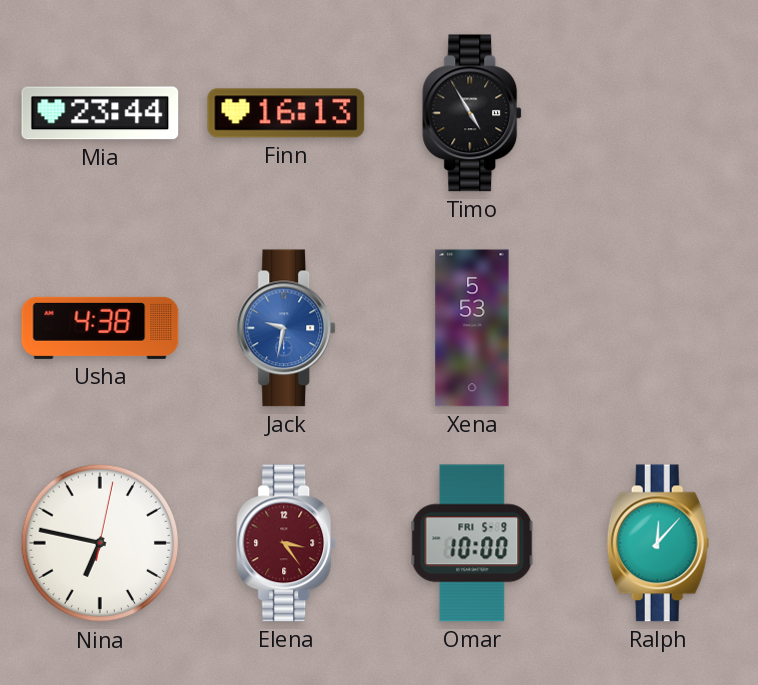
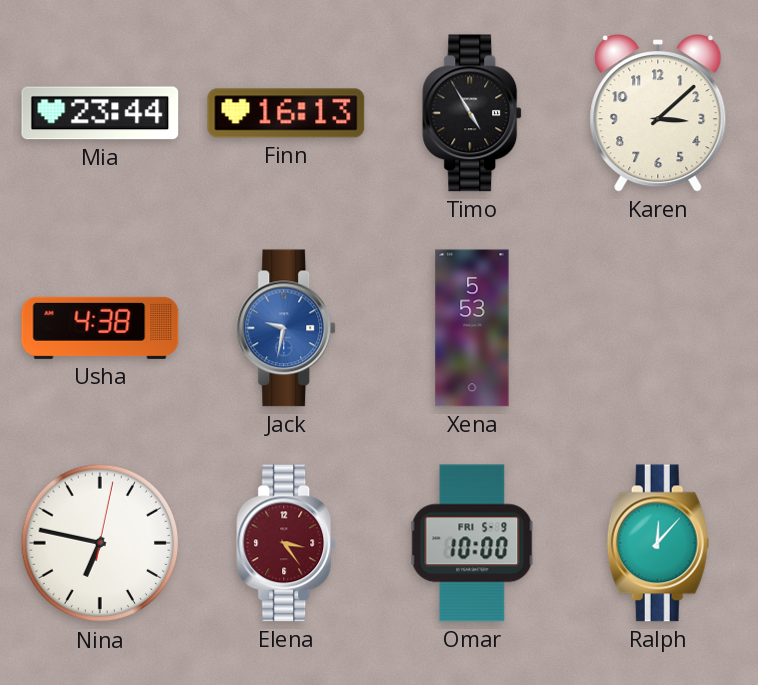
Karen: none -> 3:08
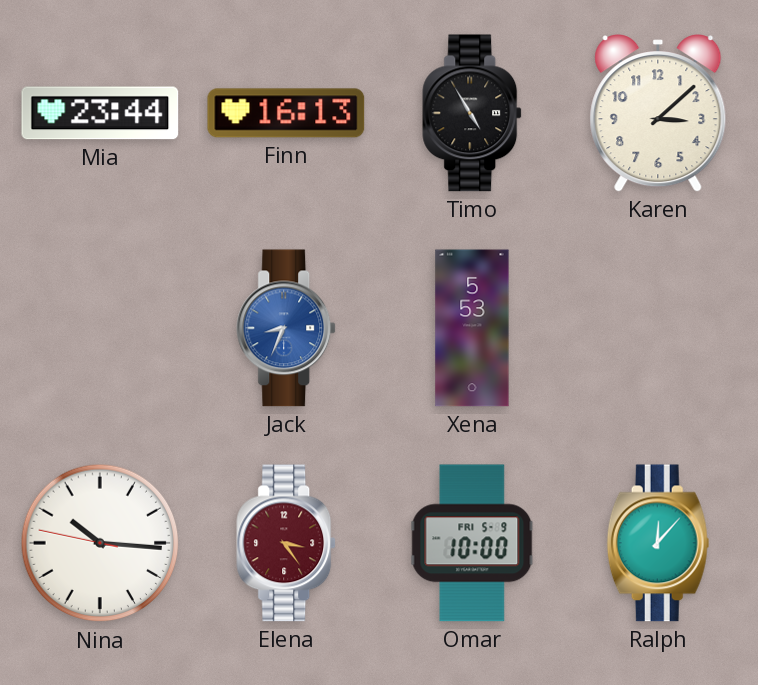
Usha: 4:38 -> none
Jack: 9:32 -> 8:34
Nina: 6:47 -> 10:15
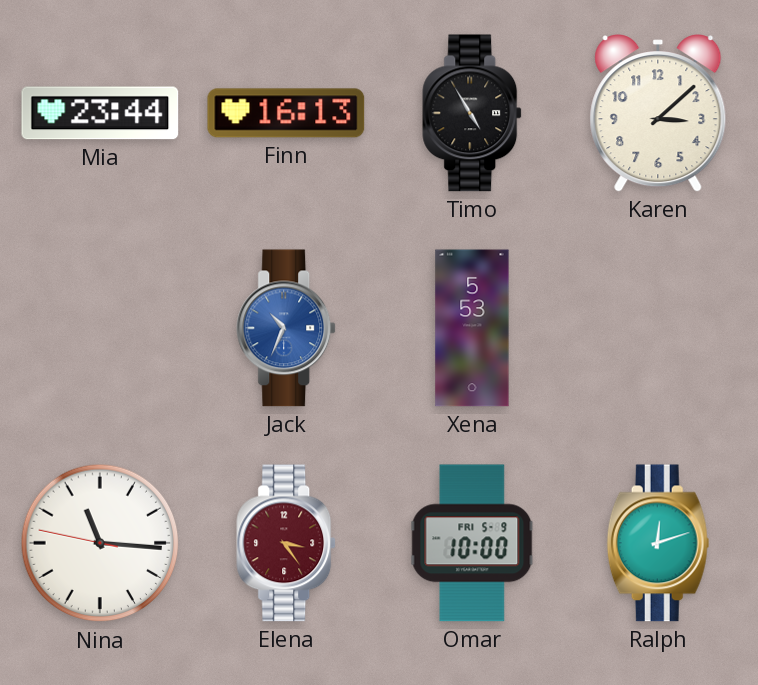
Jack: 8:34 -> 10:34
Nina: 10:15 -> 11:15
Ralph: 12:07 -> 12:12
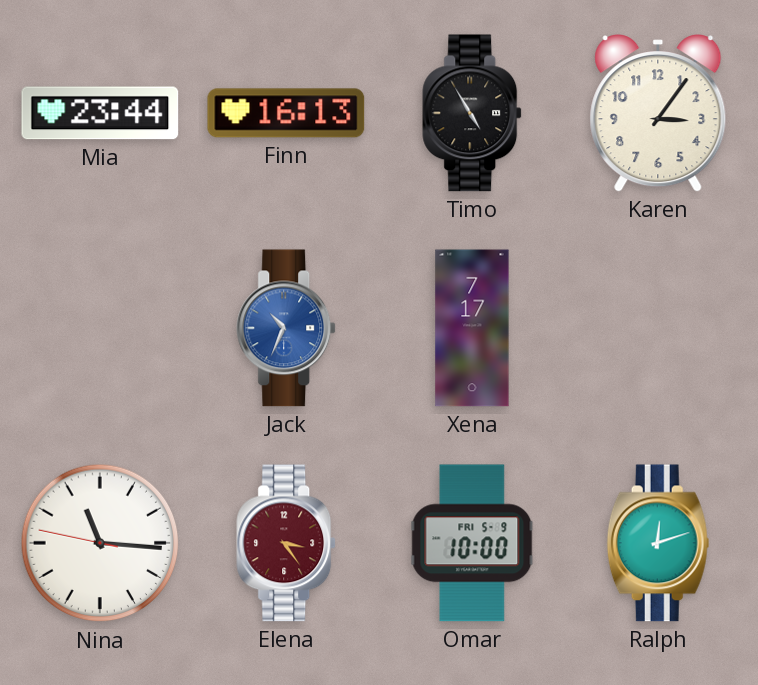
Karen: 3:08 -> 3:06
Xena: 5:53 -> 7:17
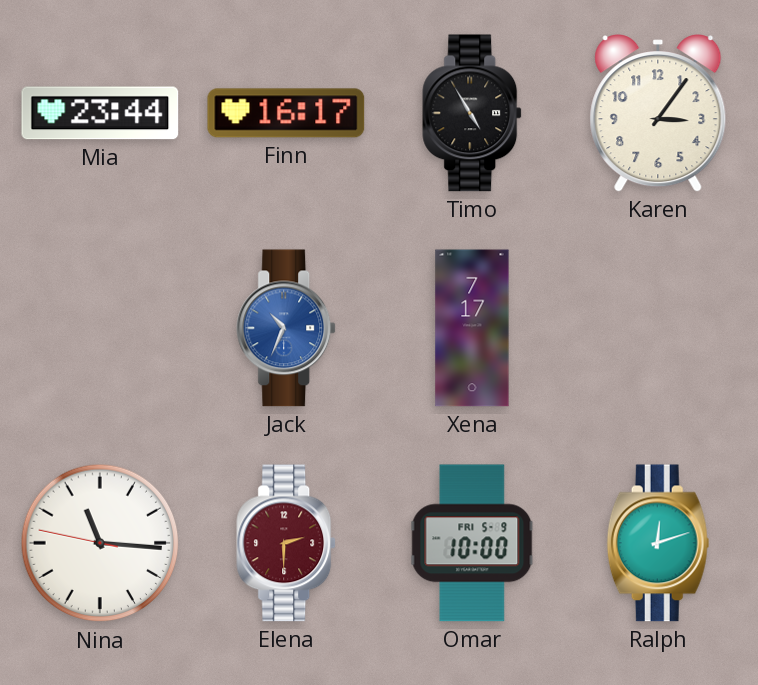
Finn: 16:13 -> 16:17
Elena: 3:24 -> 2:30
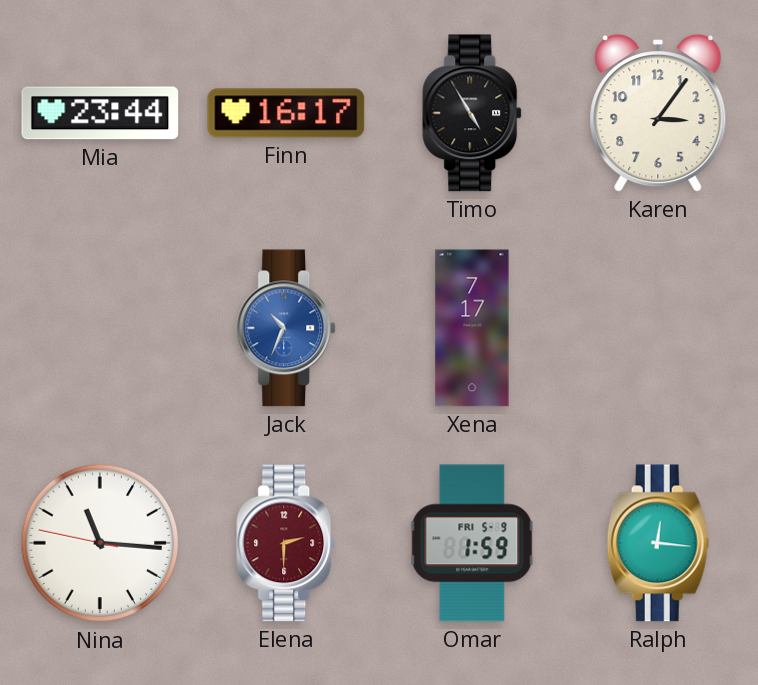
Omar: 10:00 -> 1:59
Ralph: 12:12 -> 12:16
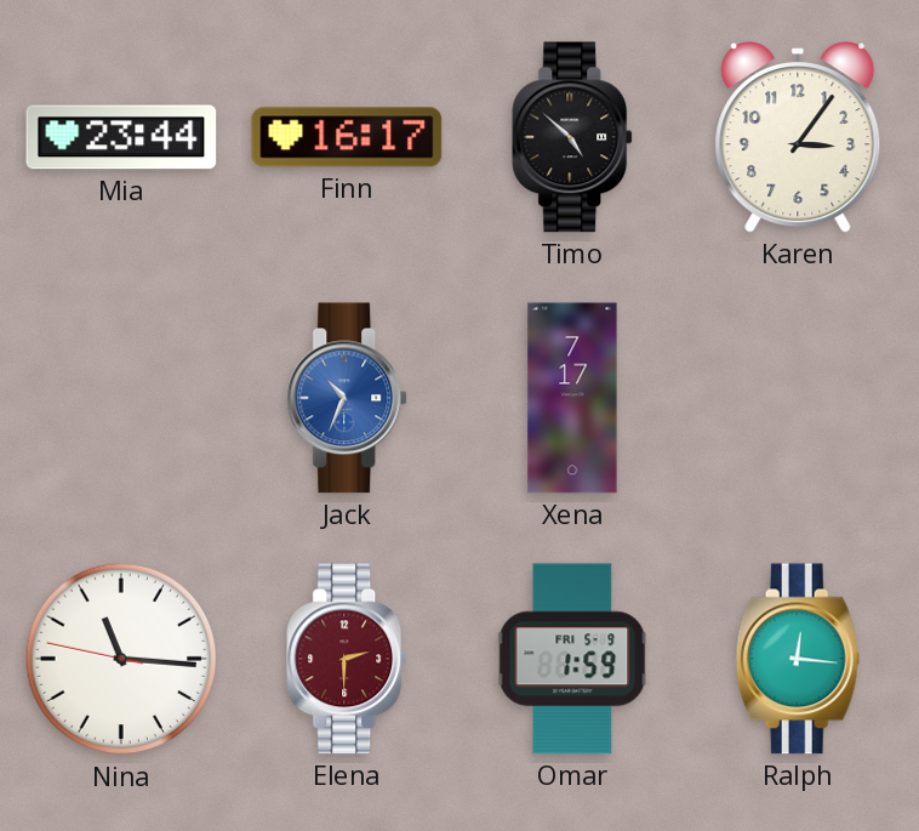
Timo: 4:55 -> 4:52
